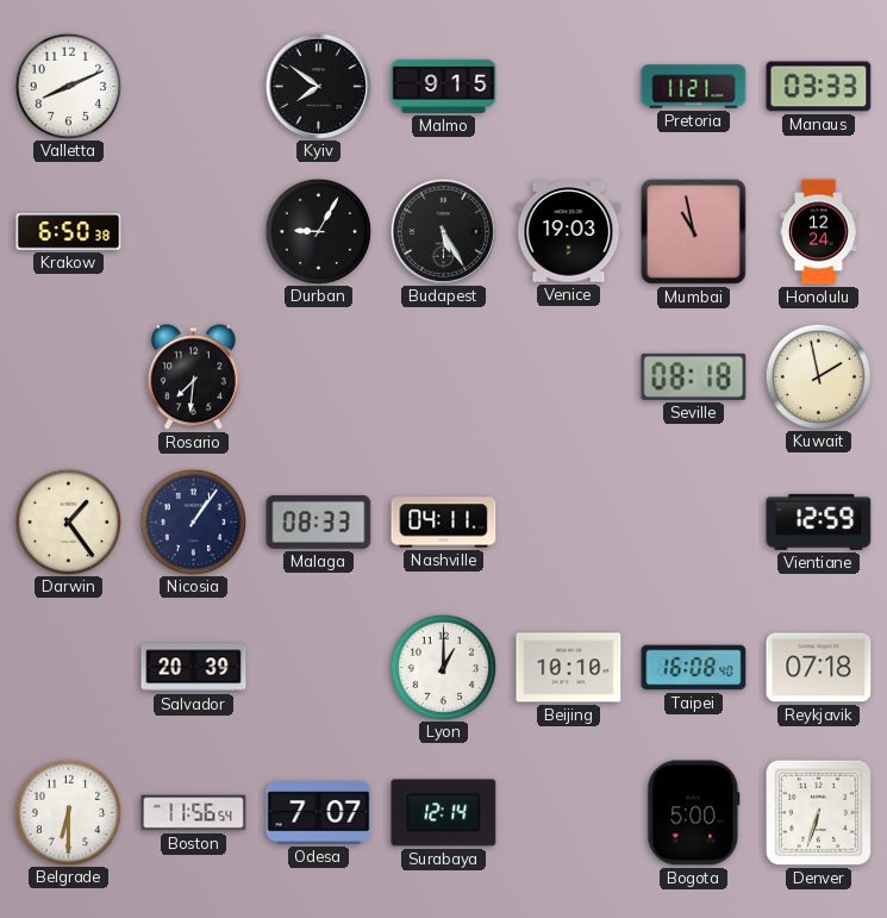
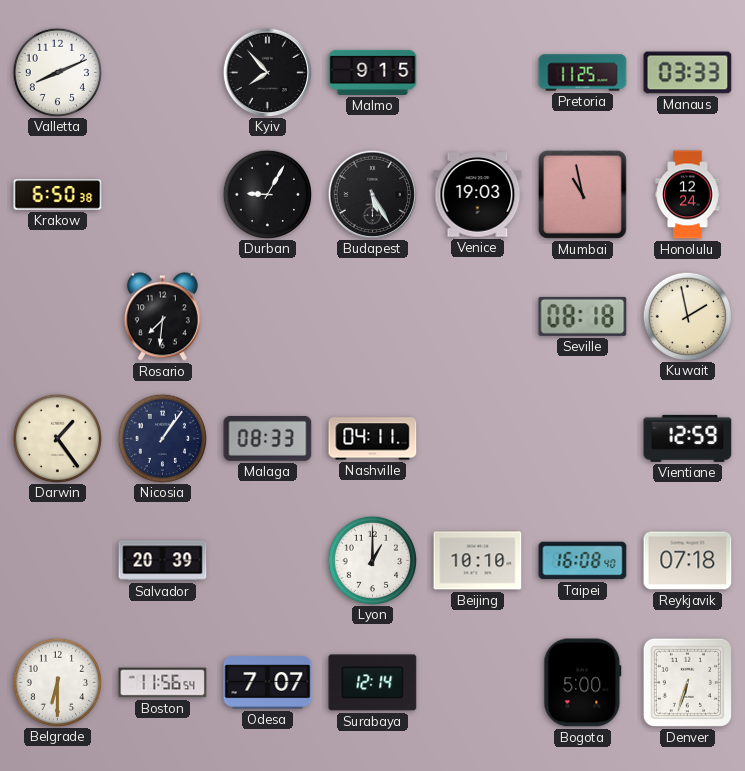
Kyiv: 7:51 -> 7:53
Pretoria: 11:21 -> 11:25
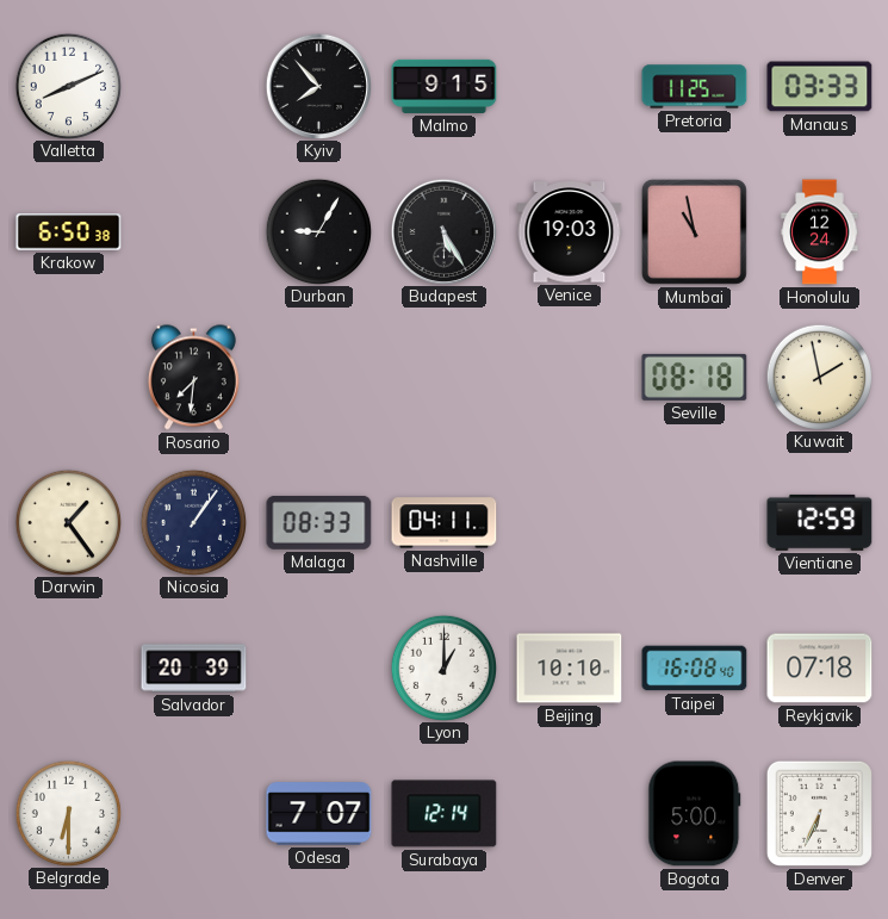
Boston: 11:56 -> none
Denver: 6:33 -> 6:34
